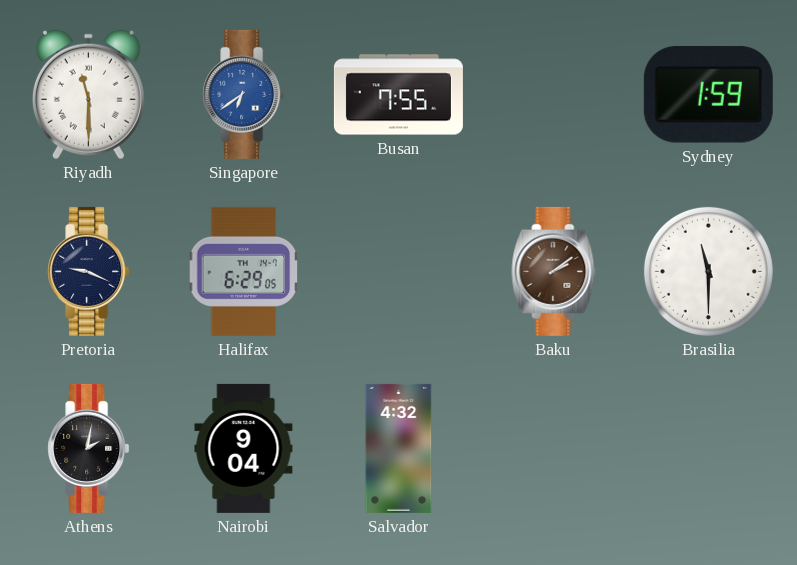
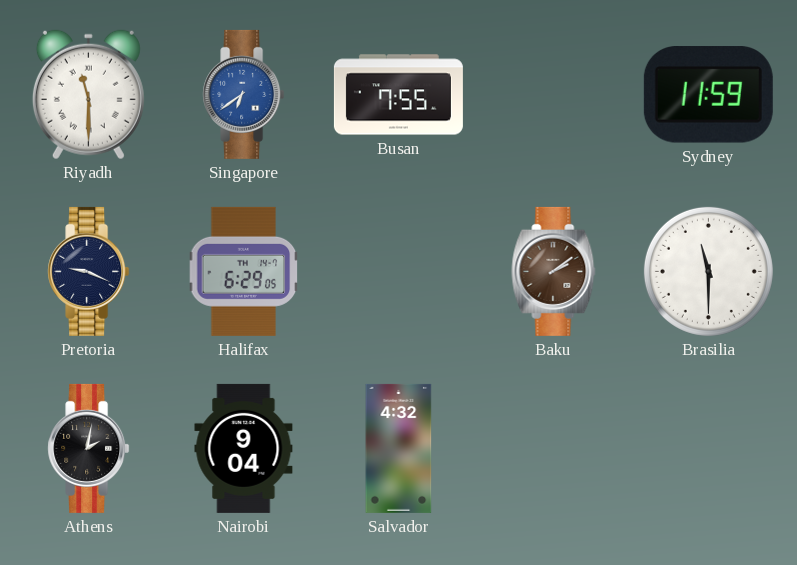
Sydney: 1:59 -> 11:59
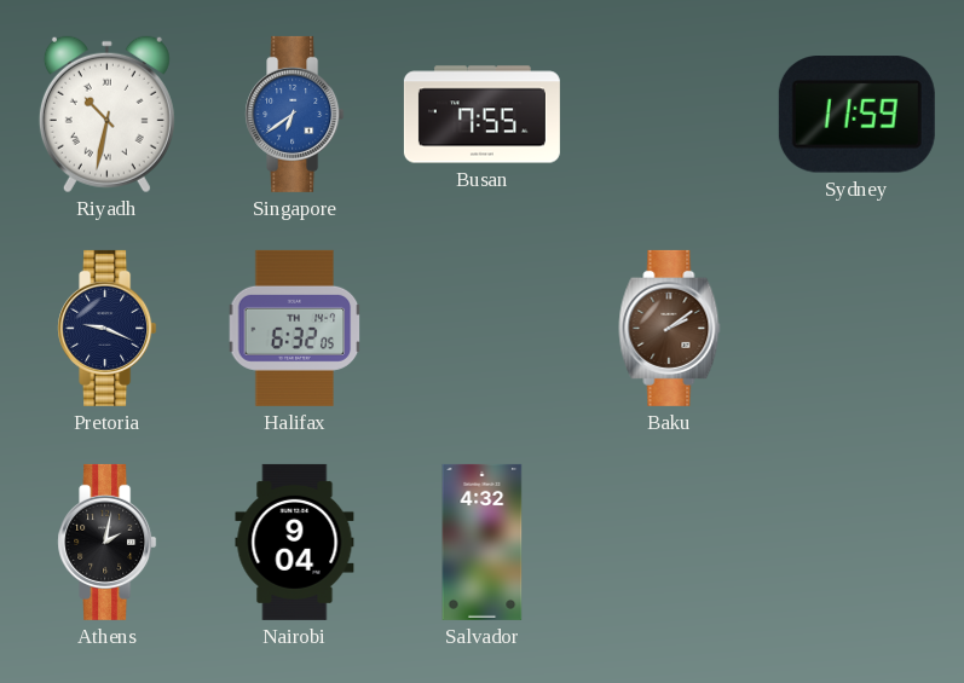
Riyadh: 11:30 -> 10:32
Halifax: 6:29 -> 6:32
Brasilia: 11:30 -> none
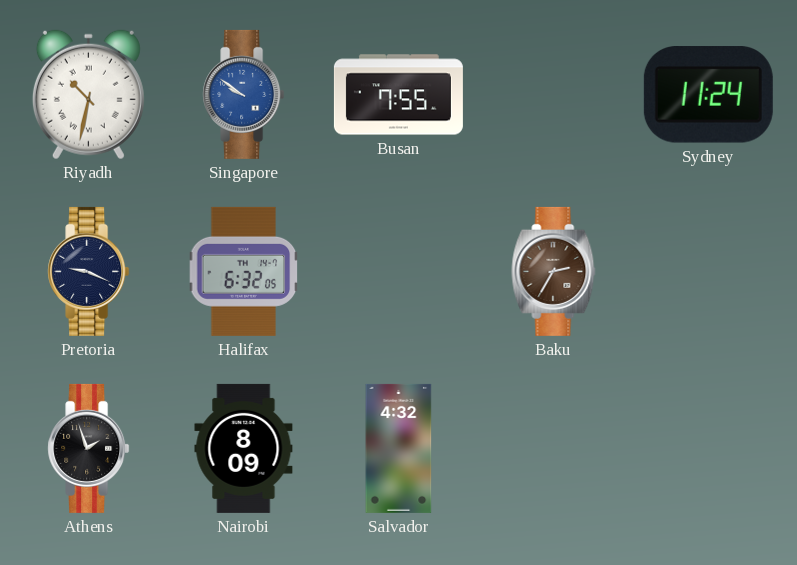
Singapore: 6:39 -> 9:51
Sydney: 11:59 -> 11:24
Baku: 2:09 -> 2:35
Athens: 2:02 -> 1:57
Nairobi: 9:04 -> 8:09
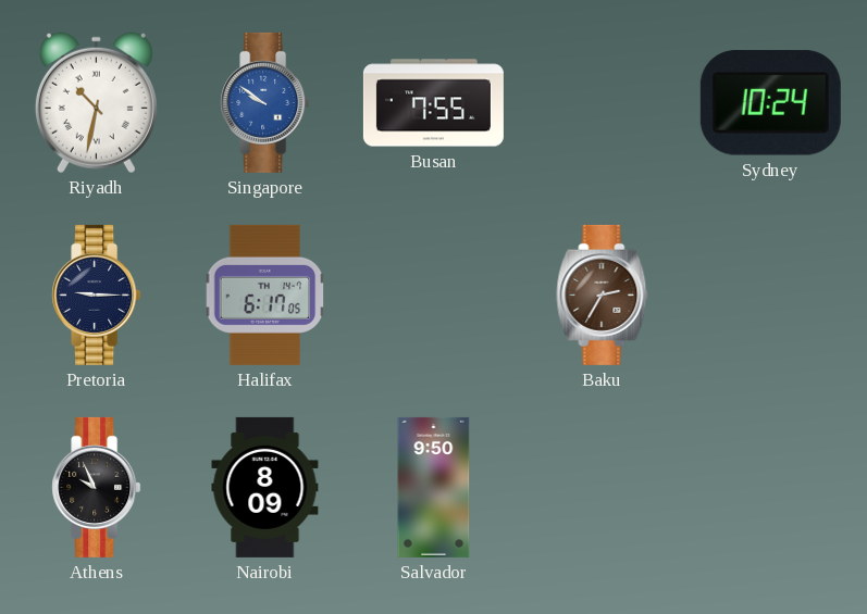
Sydney: 11:24 -> 10:24
Pretoria: 9:19 -> 9:15
Halifax: 6:32 -> 6:17
Athens: 1:57 -> 9:56
Salvador: 4:32 -> 9:50
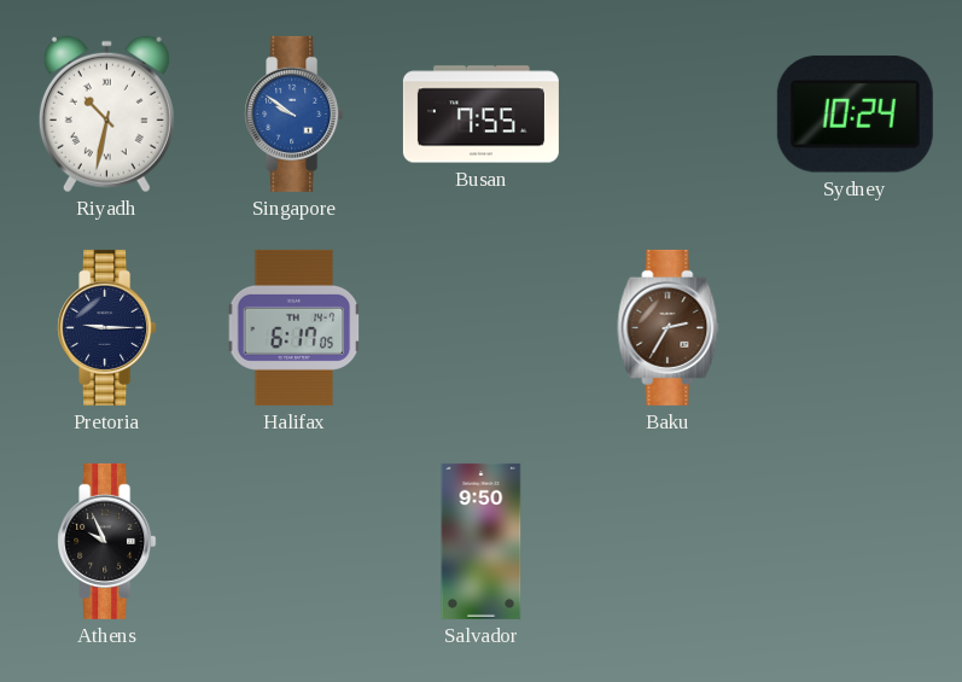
Nairobi: 8:09 -> none
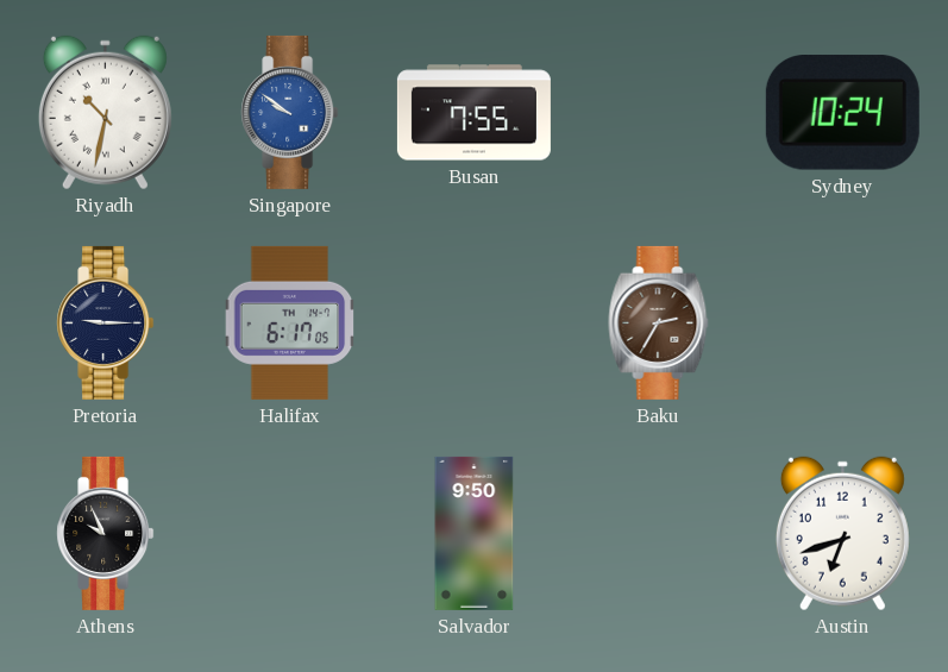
Austin: none -> 6:42
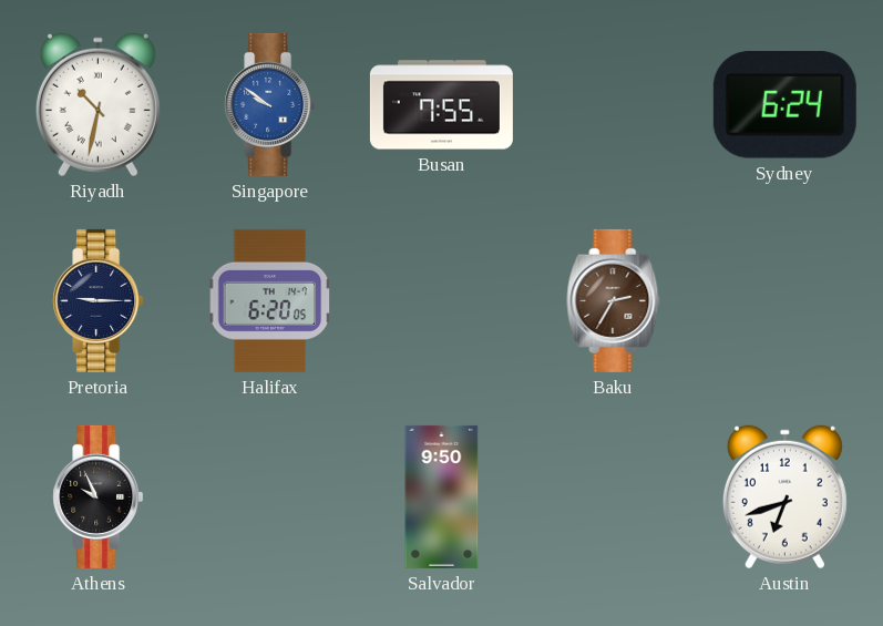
Sydney: 10:24 -> 6:24
Halifax: 6:17 -> 6:20
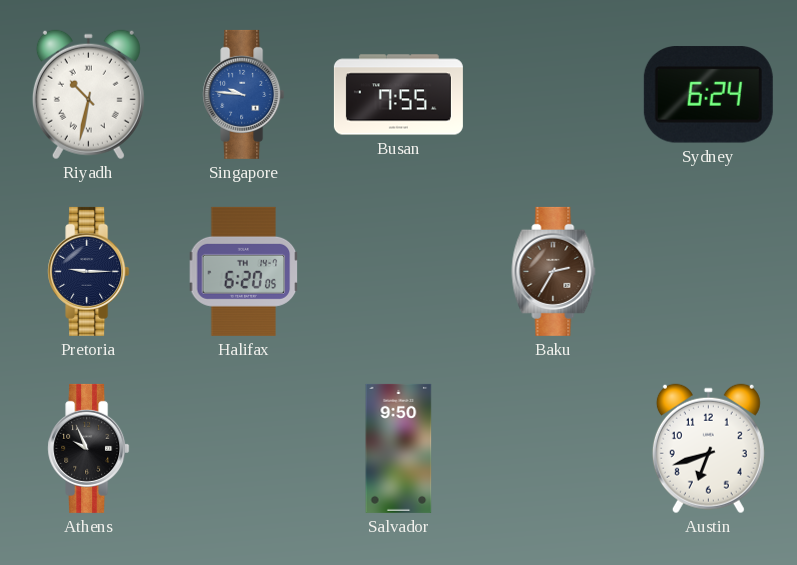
Singapore: 9:51 -> 9:46
